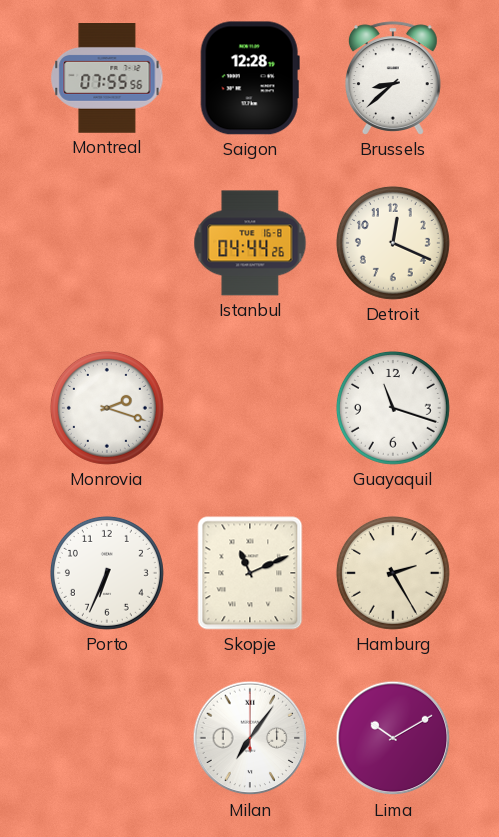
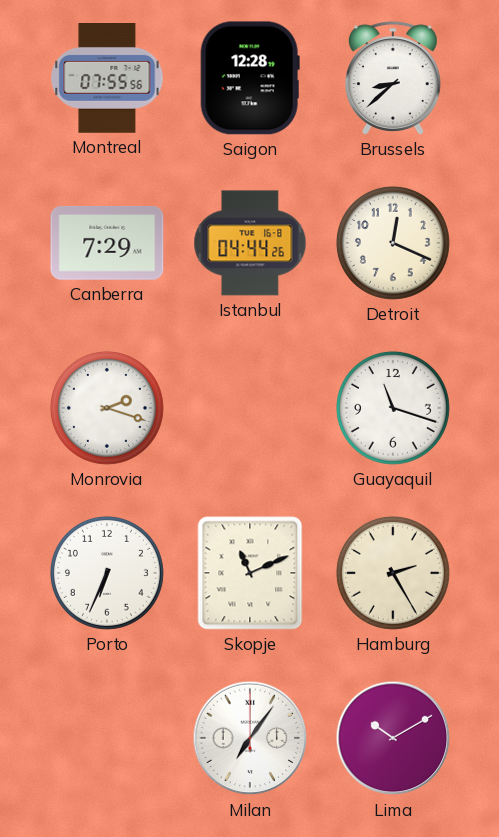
Canberra: none -> 7:29
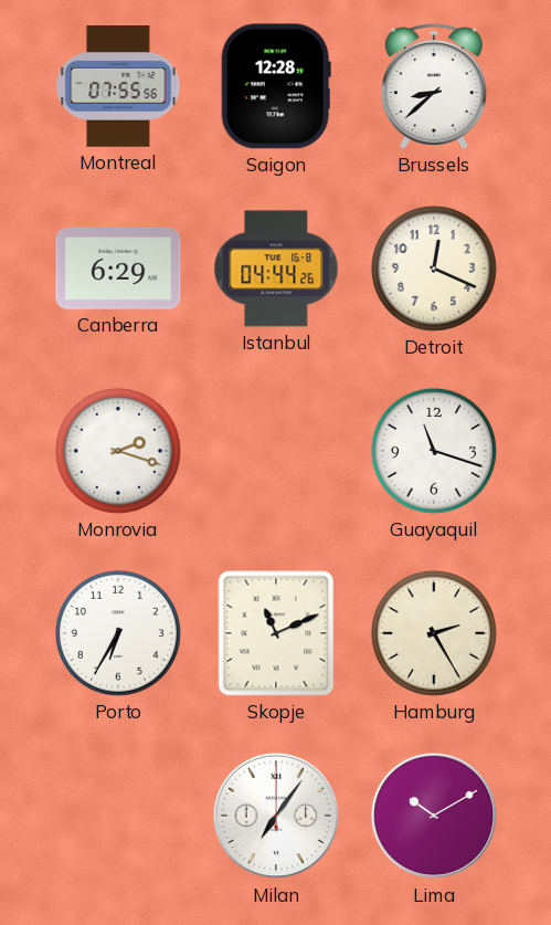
Canberra: 7:29 -> 6:29
Porto: 6:34 -> 6:35
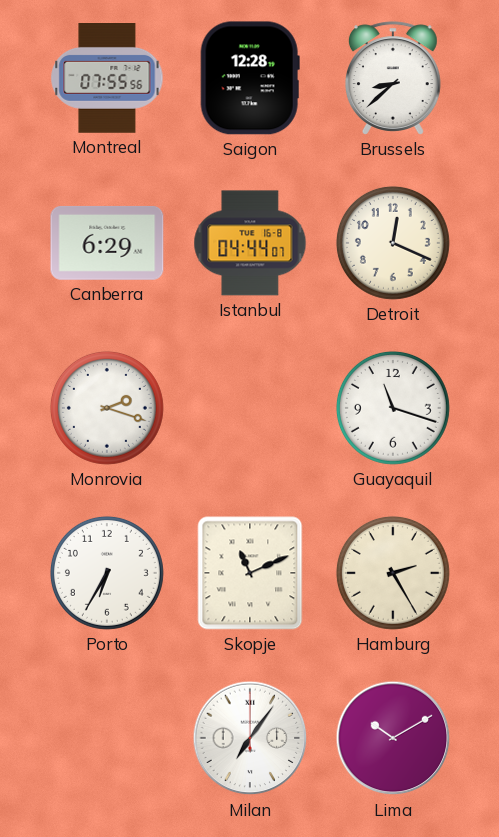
Istanbul: 04:44:26 -> 04:44:07
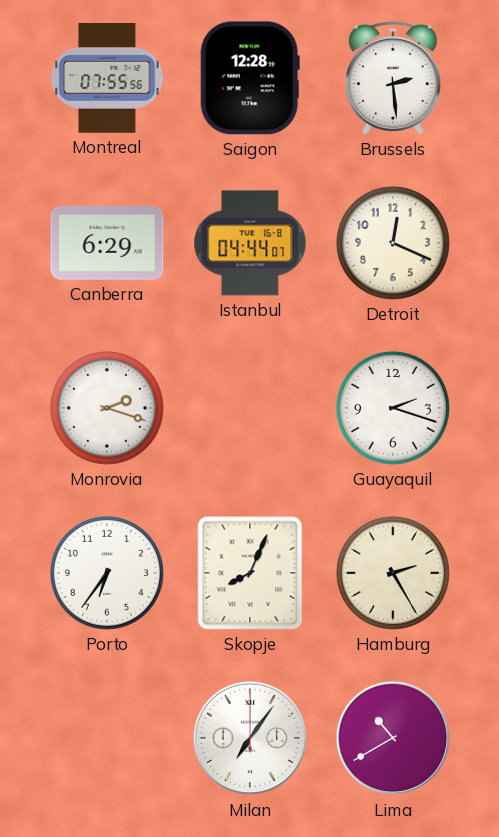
Brussels: 8:38 -> 2:29
Guayaquil: 11:18 -> 2:18
Porto: 6:35 -> 6:36
Skopje: 11:11 -> 8:04
Lima: 10:10 -> 10:40
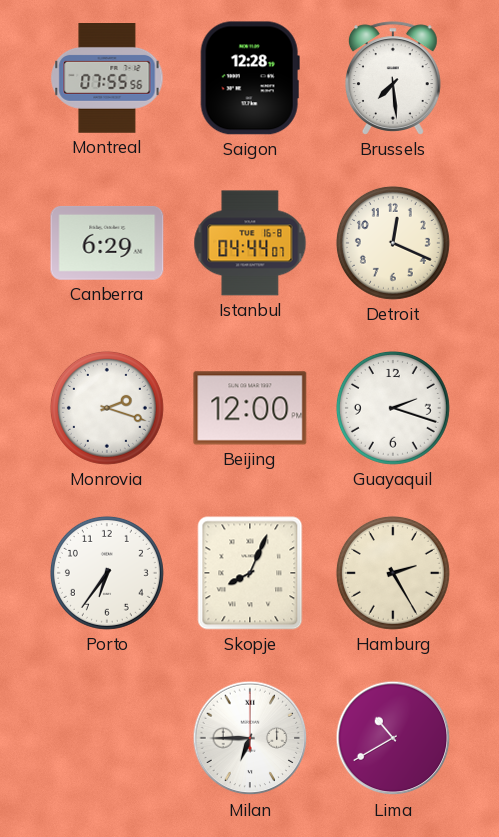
Brussels: 2:29 -> 7:29
Beijing: none -> 12:00
Milan: 7:06 -> 6:45
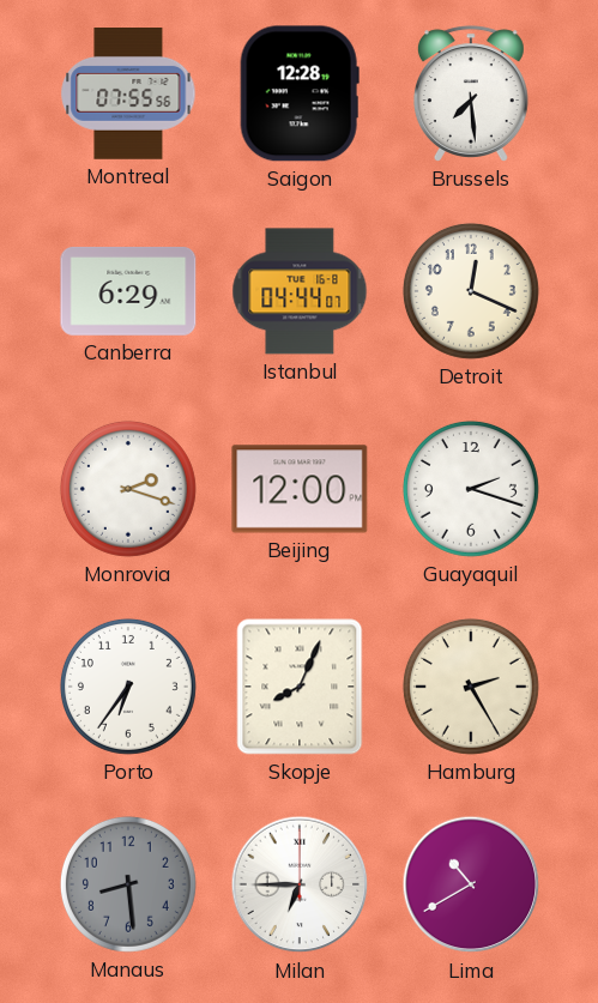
Manaus: none -> 8:29
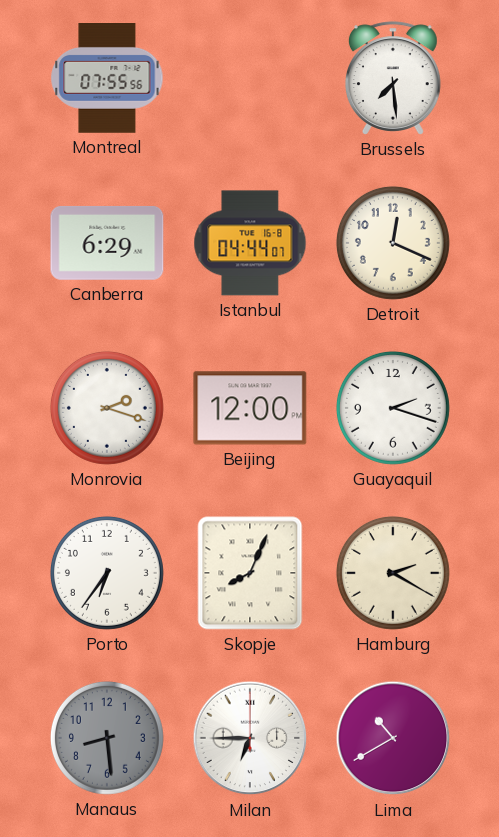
Saigon: 12:28 -> none
Hamburg: 2:25 -> 2:20
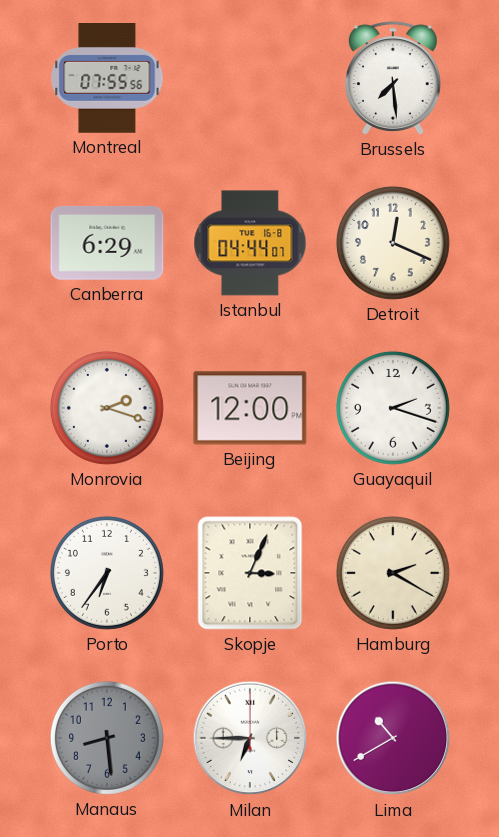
Skopje: 8:04 -> 3:04
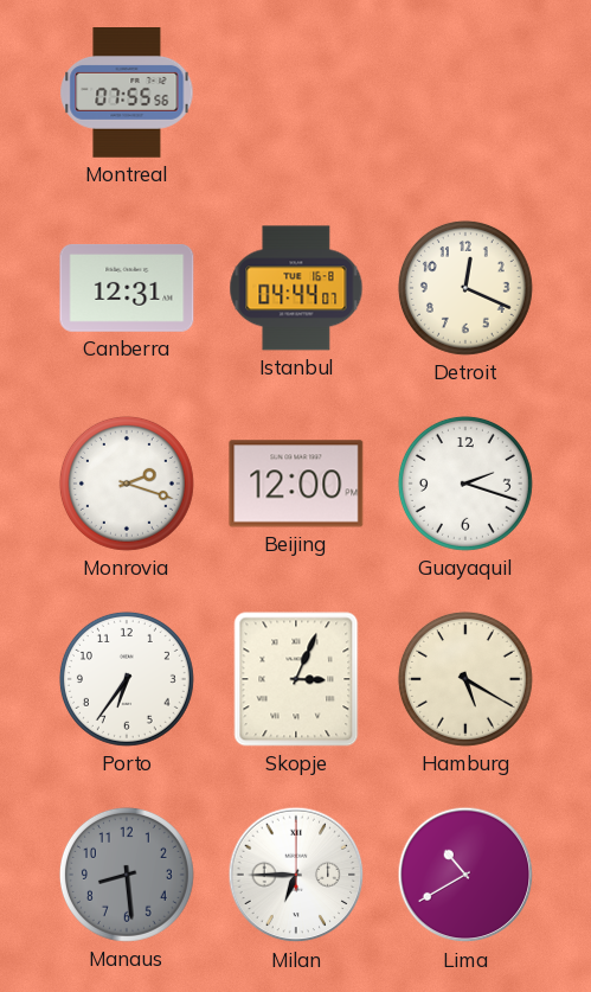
Brussels: 7:29 -> none
Canberra: 6:29 -> 12:31
Hamburg: 2:20 -> 5:20
